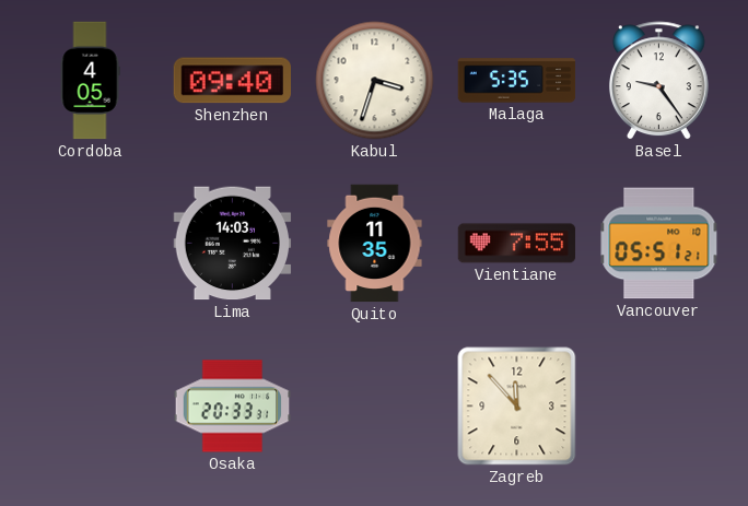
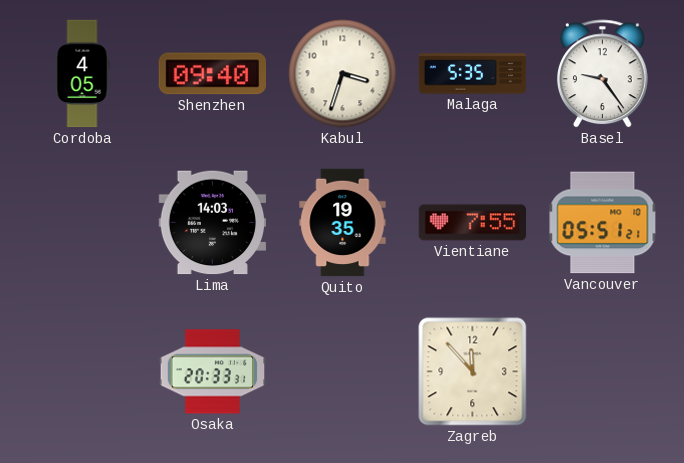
Quito: 11:35 -> 19:35
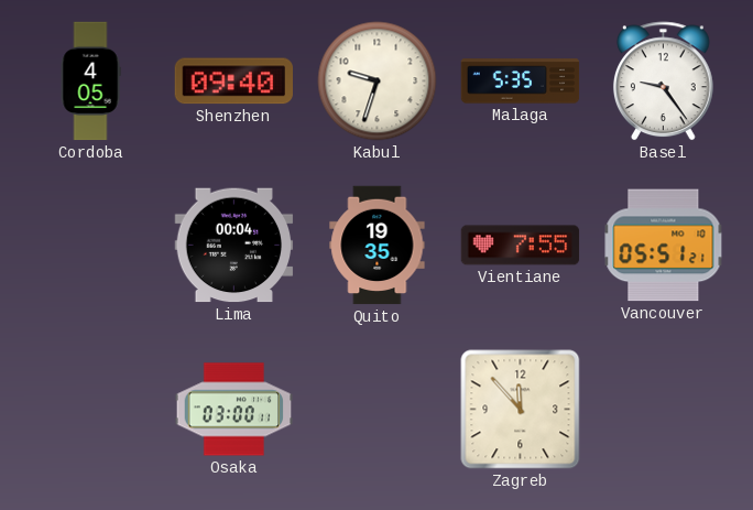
Kabul: 3:33 -> 9:33
Lima: 14:03 -> 00:04
Osaka: 20:33 -> 03:00
